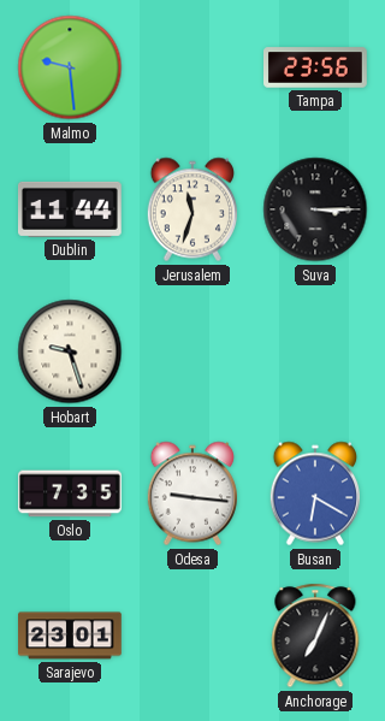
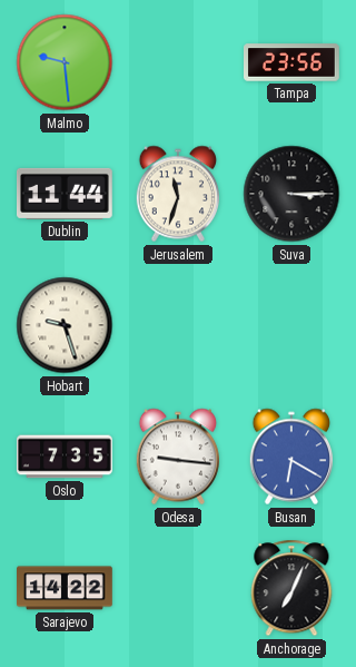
Sarajevo: 23:01 -> 14:22
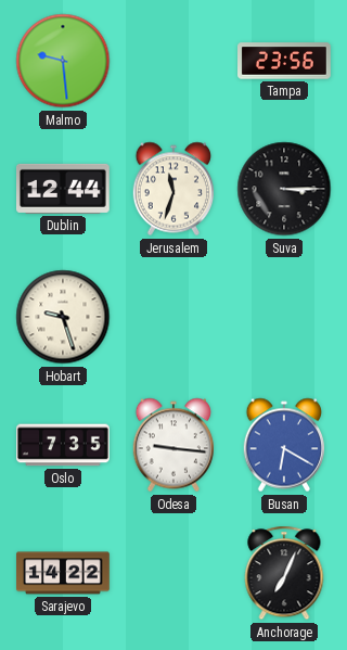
Dublin: 11:44 -> 12:44
